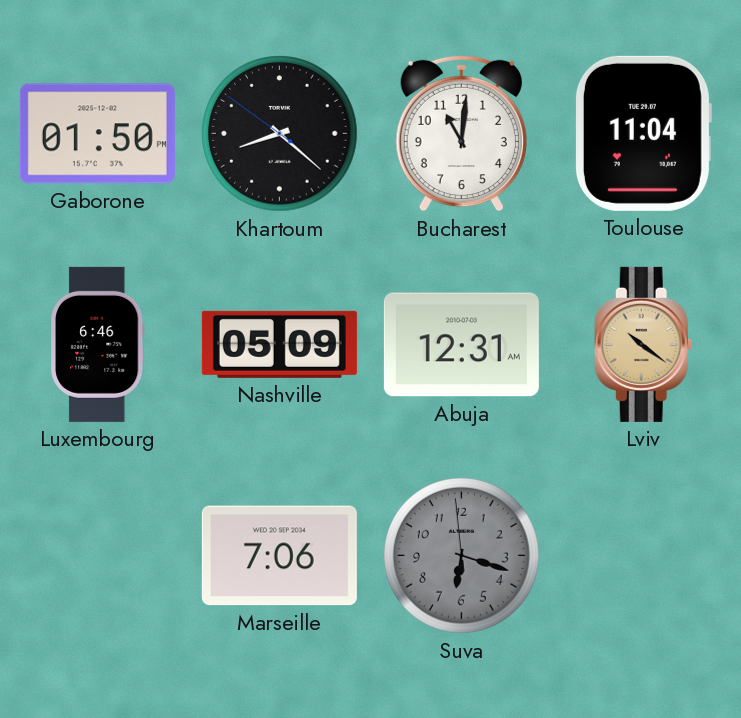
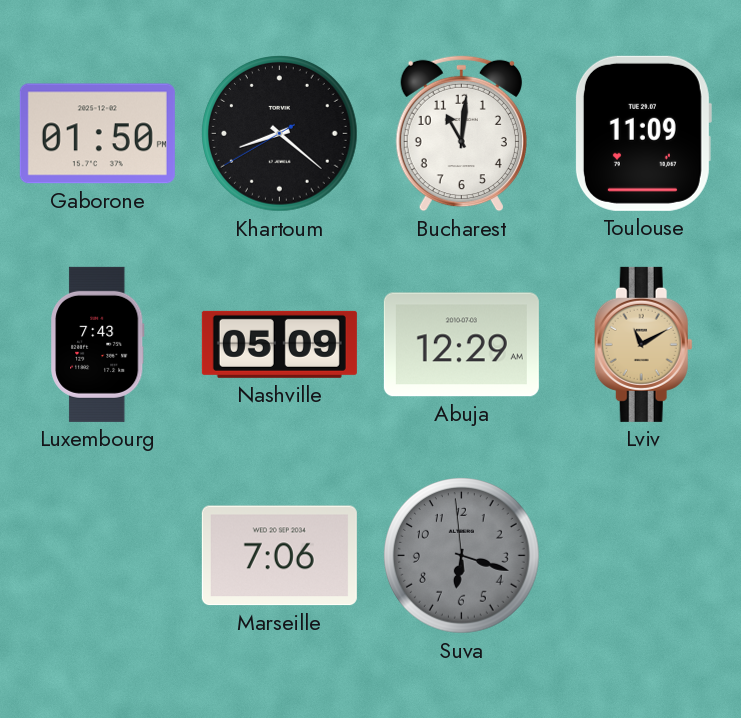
Khartoum: 8:21:51 -> 8:21:40
Toulouse: 11:04 -> 11:09
Luxembourg: 6:46 -> 7:43
Abuja: 12:31 -> 12:29
Lviv: 10:21 -> 11:10
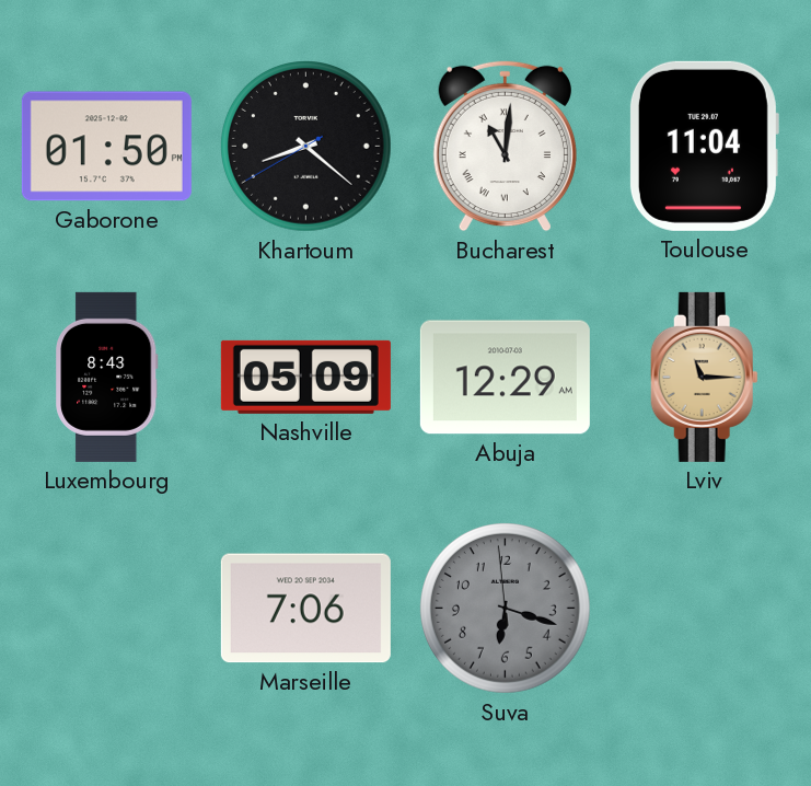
Bucharest numerals: Arabic -> Roman
Toulouse: 11:09 -> 11:04
Luxembourg: 7:43 -> 8:43
Lviv: 11:10 -> 11:15
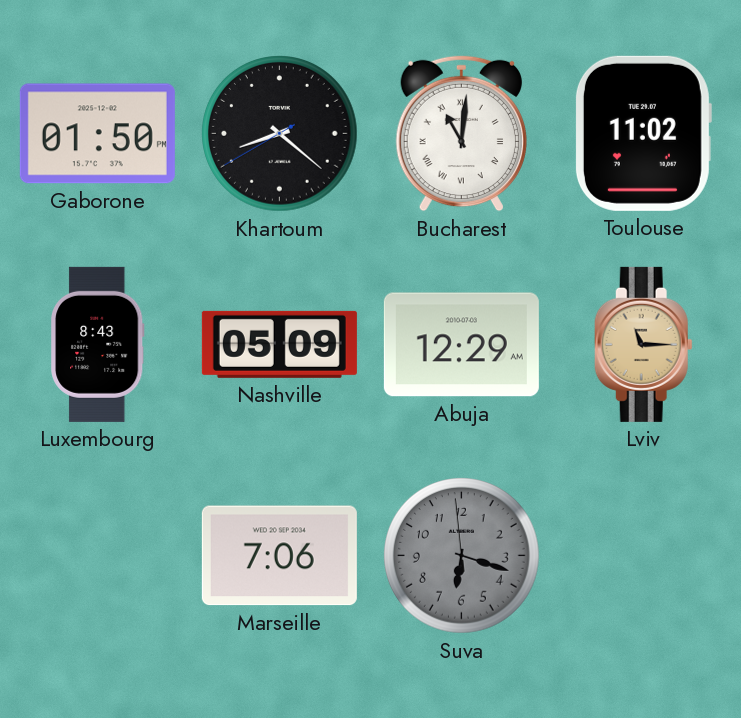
Toulouse: 11:04 -> 11:02
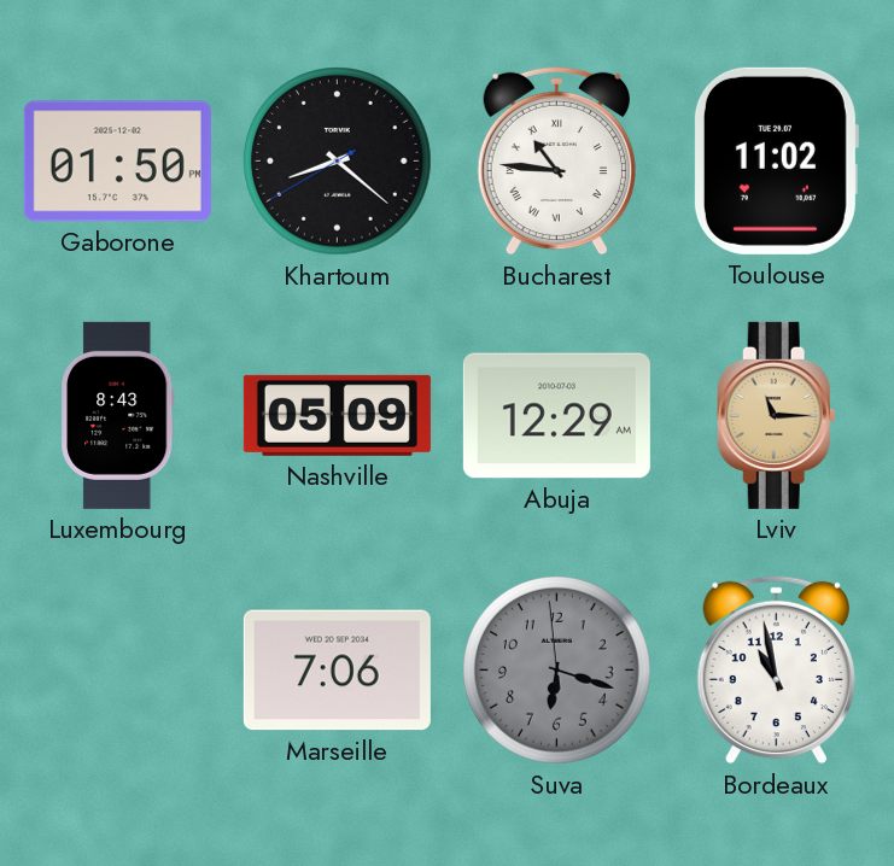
Bucharest: 11:01 -> 10:46
Bordeaux: none -> 10:58
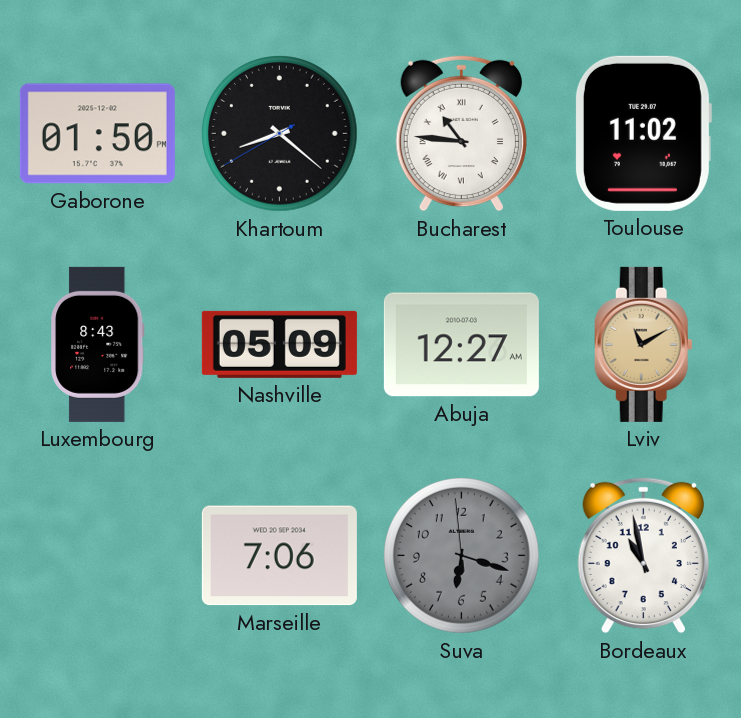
Abuja: 12:29 -> 12:27
Lviv: 11:15 -> 11:10
